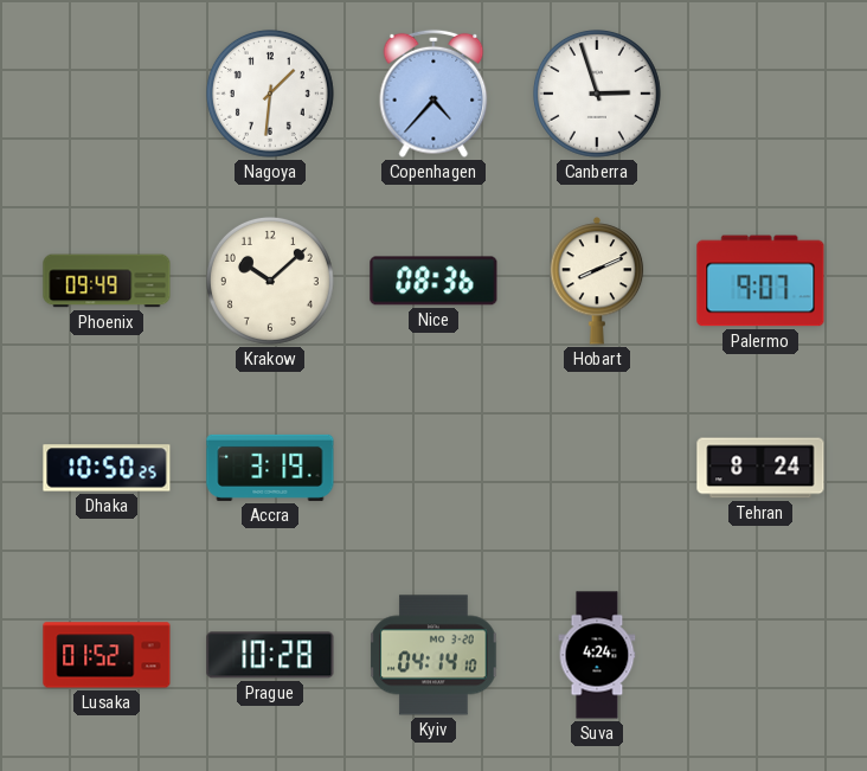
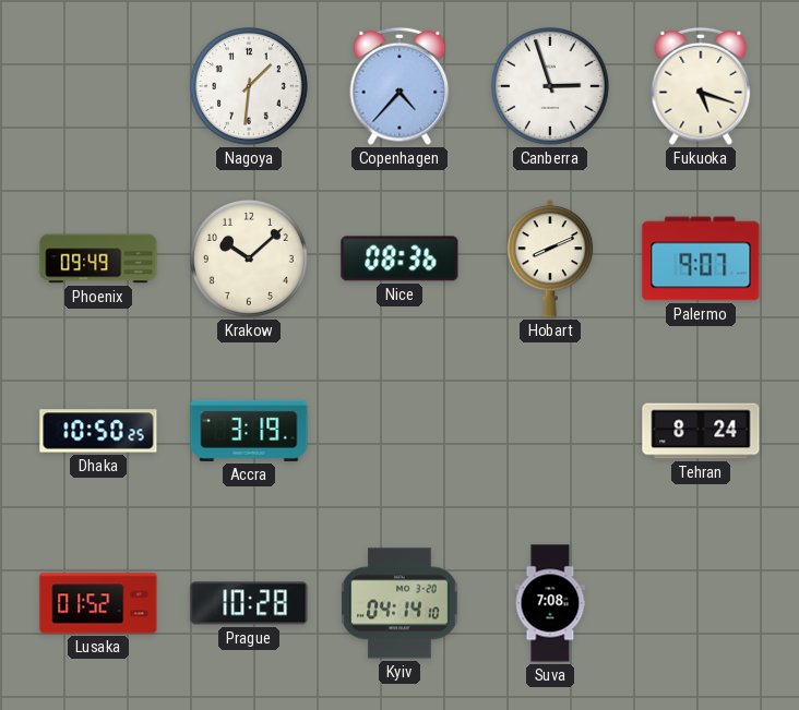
Fukuoka: none -> 5:18
Suva: 4:24 -> 7:08
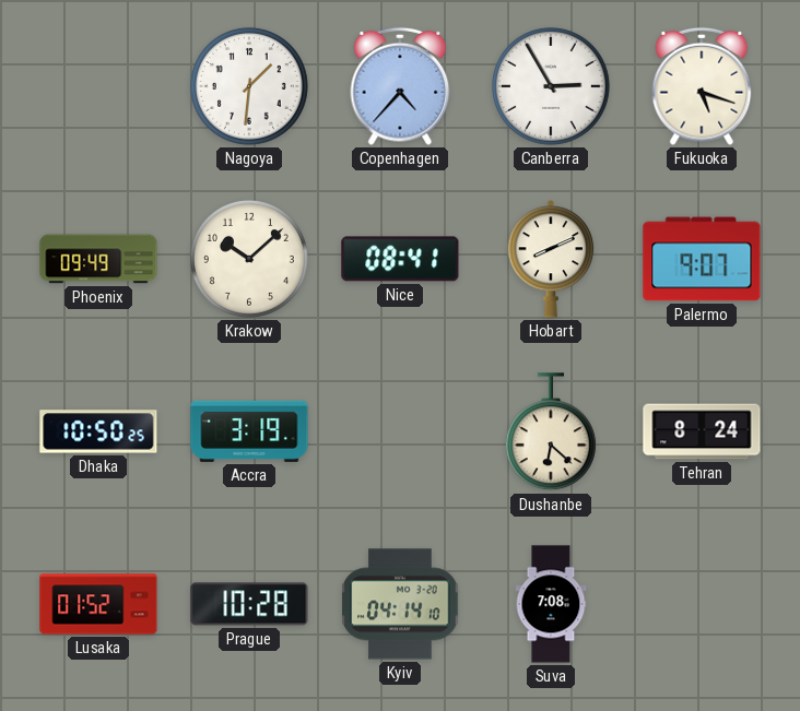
Canberra: 2:57 -> 2:55
Nice: 08:36 -> 08:41
Dushanbe: none -> 6:22
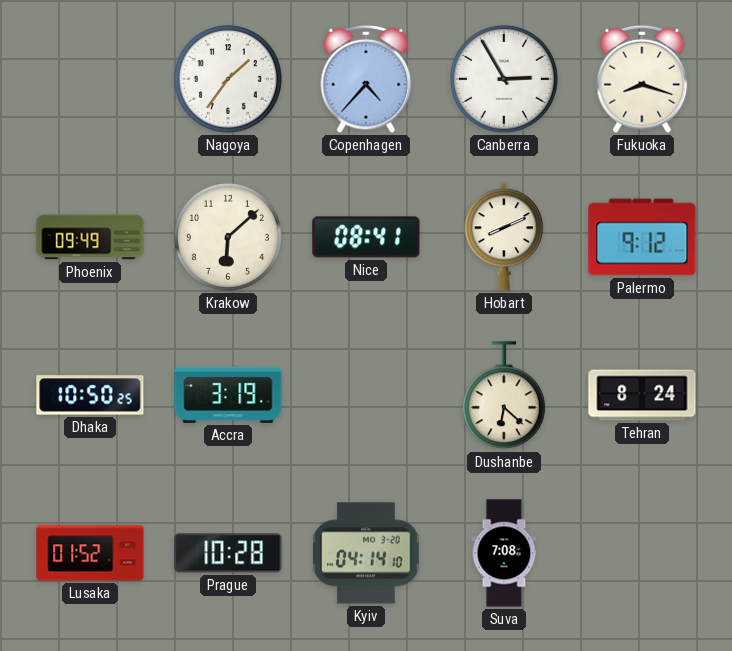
Nagoya: 1:31 -> 1:36
Fukuoka: 5:18 -> 8:18
Krakow: 10:08 -> 6:08
Palermo: 9:07 -> 9:12
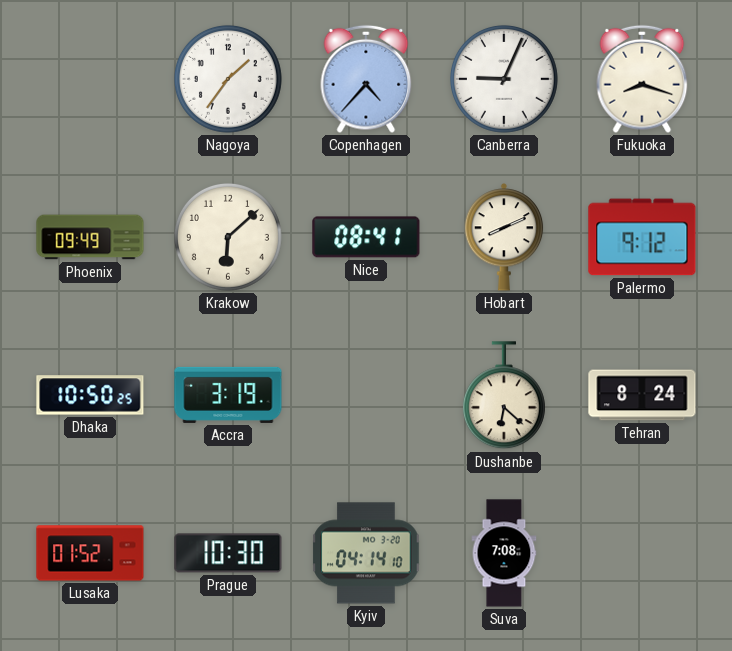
Canberra: 2:55 -> 9:04
Prague: 10:28 -> 10:30
